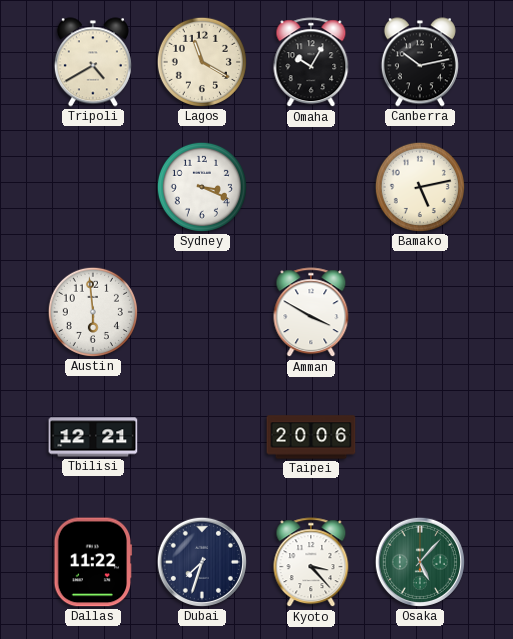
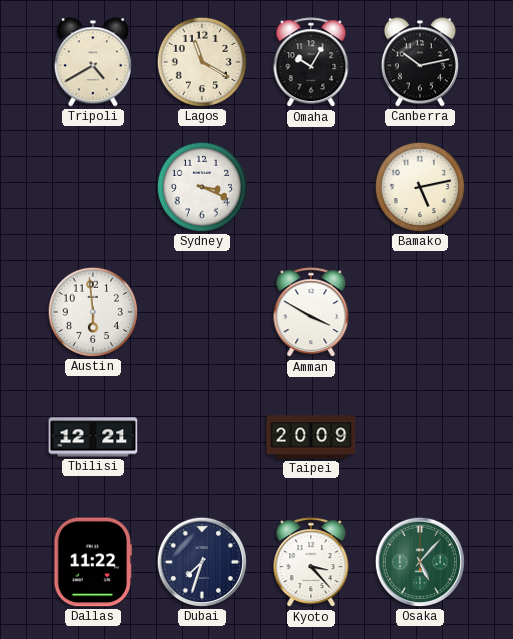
Taipei: 20:06 -> 20:09
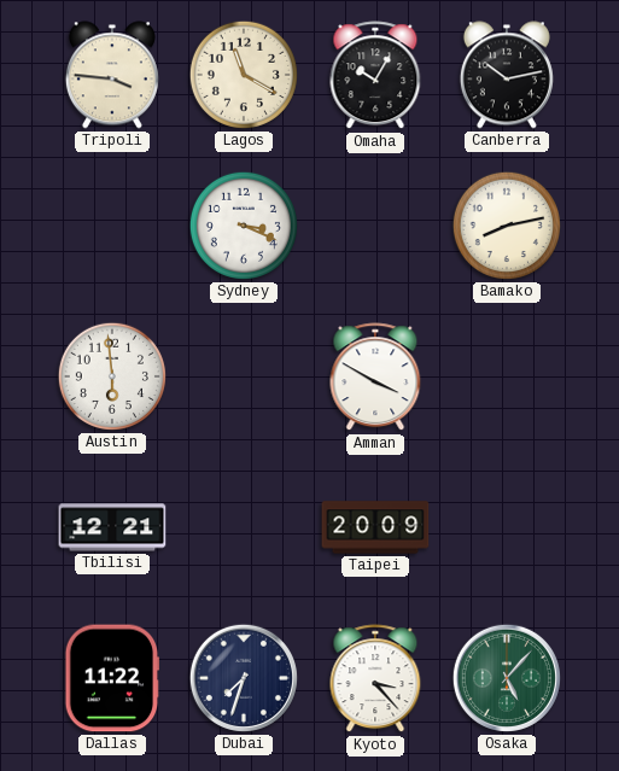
Tripoli: 4:40 -> 3:46
Bamako: 5:13 -> 8:13
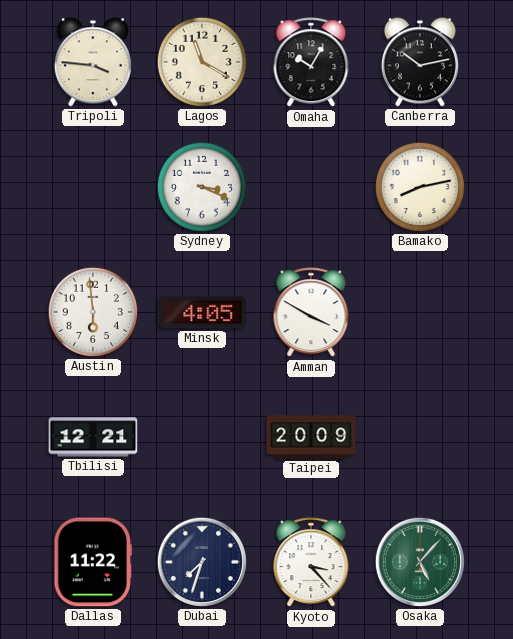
Minsk: none -> 4:05
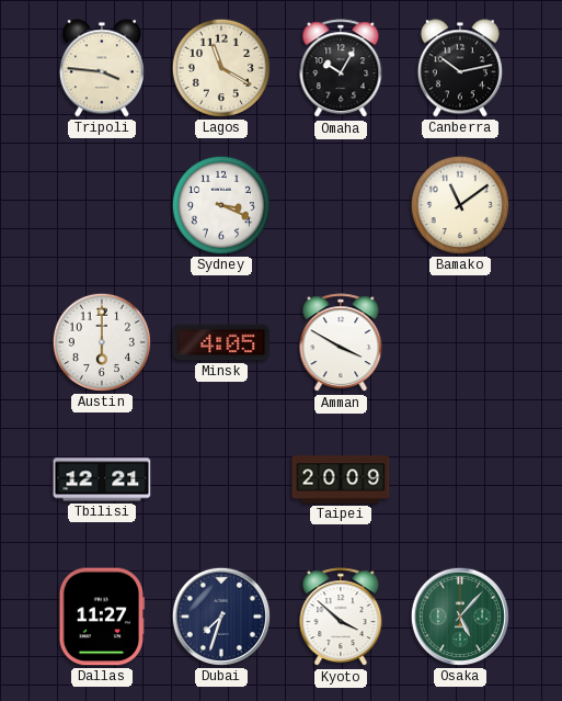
Bamako: 8:13 -> 11:09
Austin: 5:59 -> 6:00
Dallas: 11:22 -> 11:27
Kyoto: 3:23 -> 3:52
